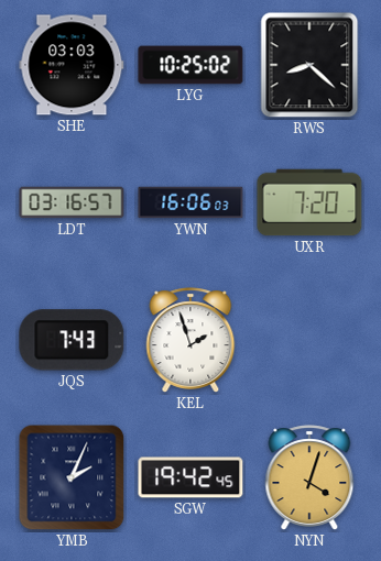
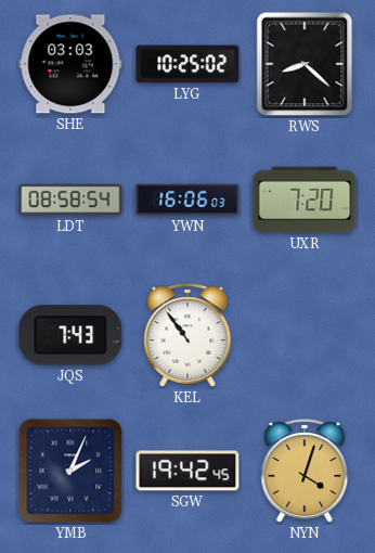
LDT: 03:16 -> 08:58
KEL: 1:57 -> 10:54
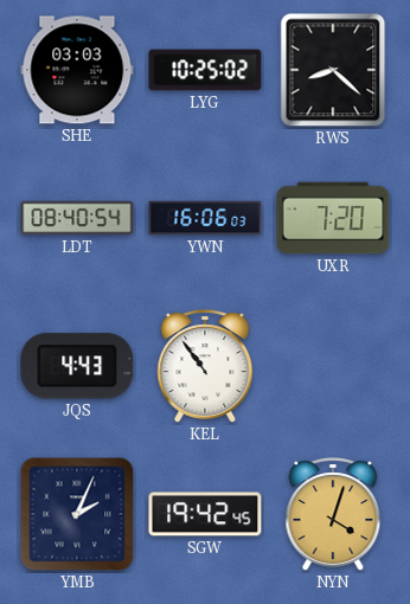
LDT: 08:58 -> 08:40
JQS: 7:43 -> 4:43
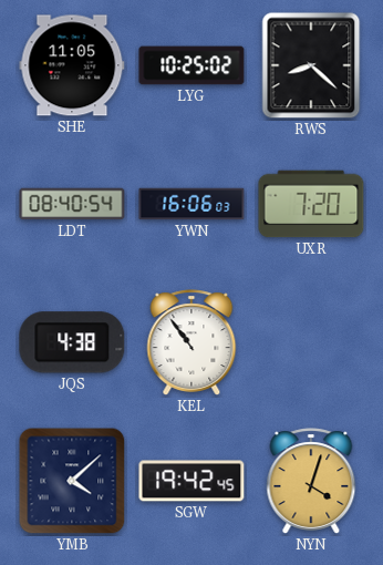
SHE: 03:03 -> 11:05
JQS: 4:43 -> 4:38
YMB: 2:04 -> 4:08
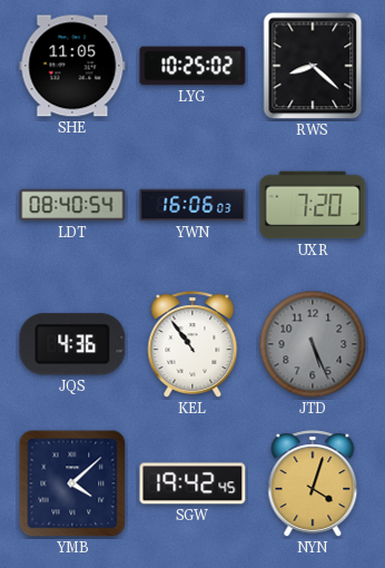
JQS: 4:38 -> 4:36
JTD: none -> 5:26
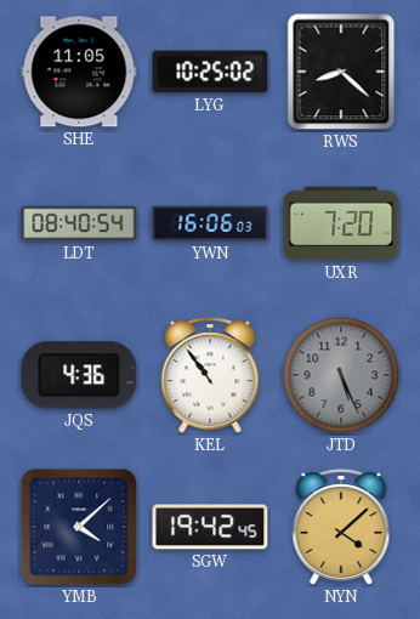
NYN: 4:03 -> 4:08
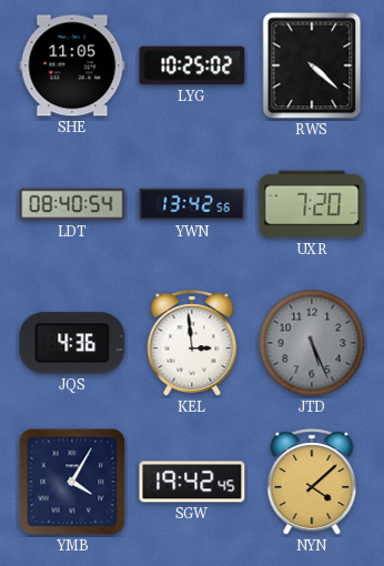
RWS: 8:22 -> 4:22
YWN: 16:06 -> 13:42
KEL: 10:54 -> 2:59
YMB: 4:08 -> 4:05
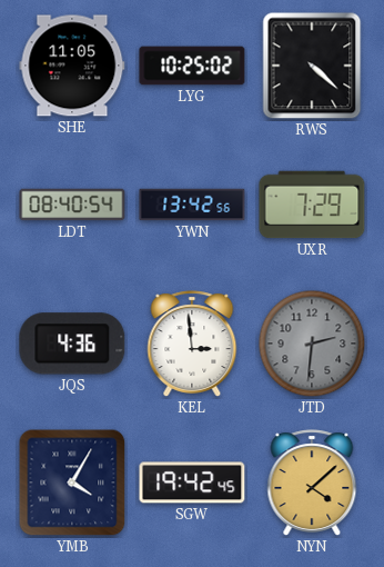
UXR: 7:20 -> 7:29
JTD: 5:26 -> 2:31
